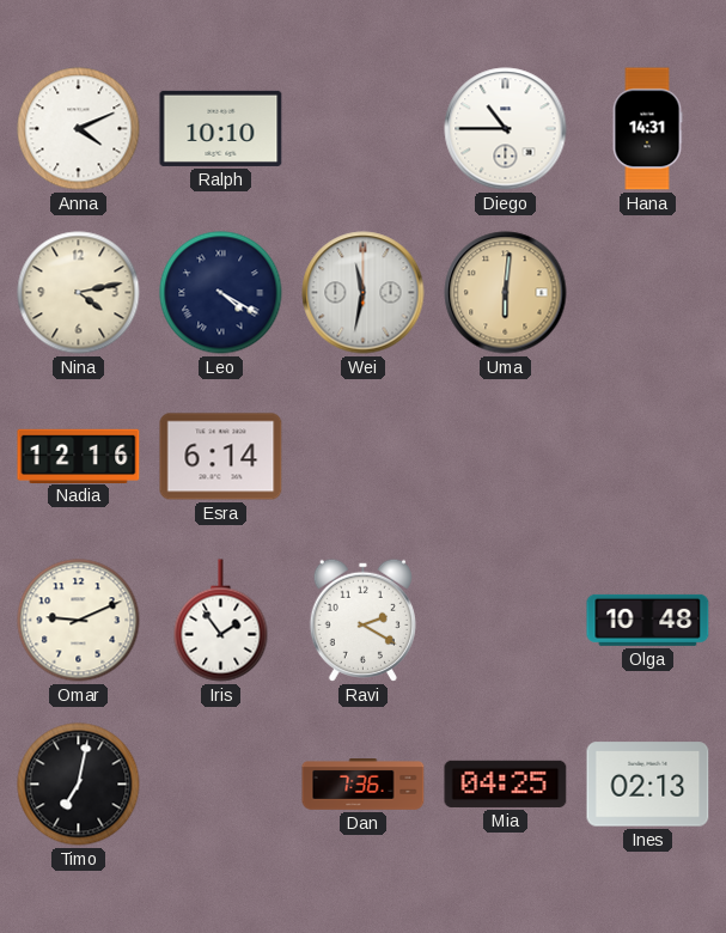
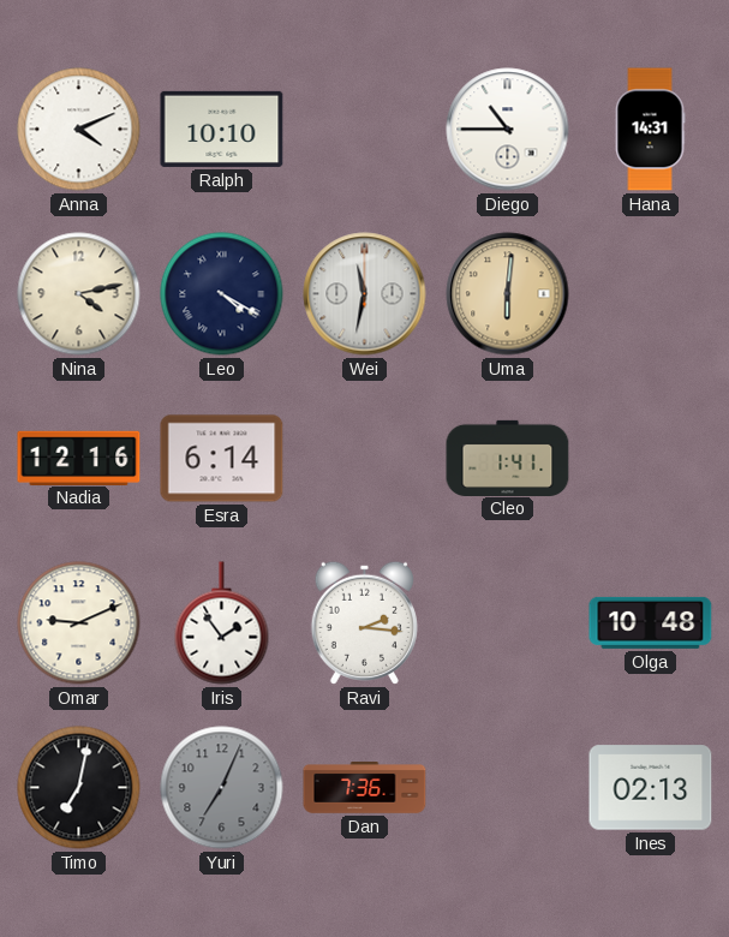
Cleo: none -> 1:41
Ravi: 2:20 -> 2:16
Yuri: none -> 7:04
Mia: 04:25 -> none
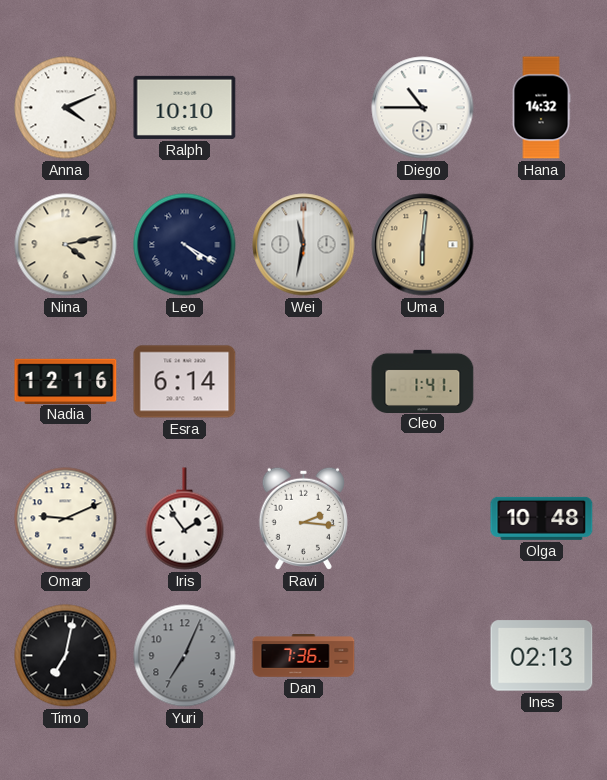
Hana: 14:31 -> 14:32
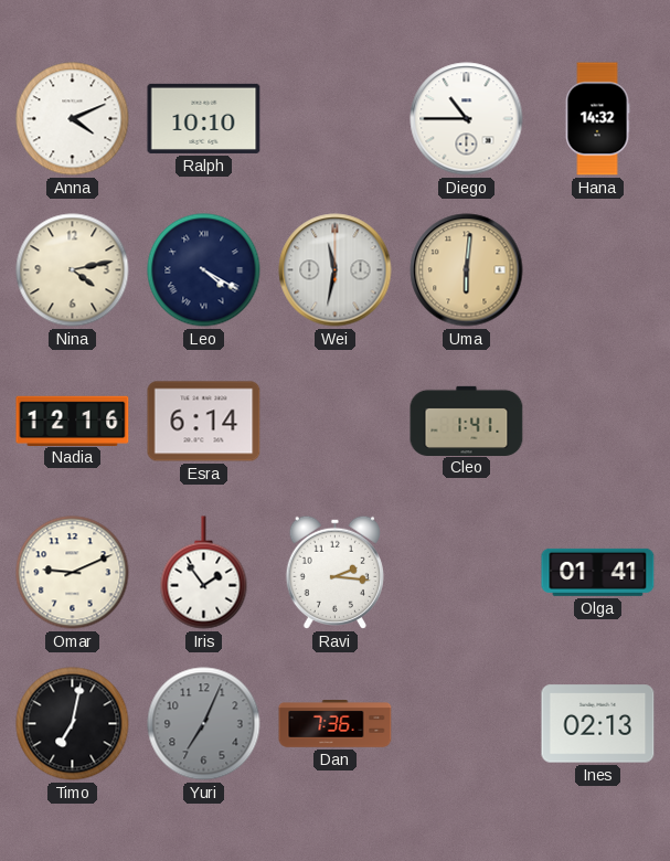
Olga: 10:48 -> 01:41
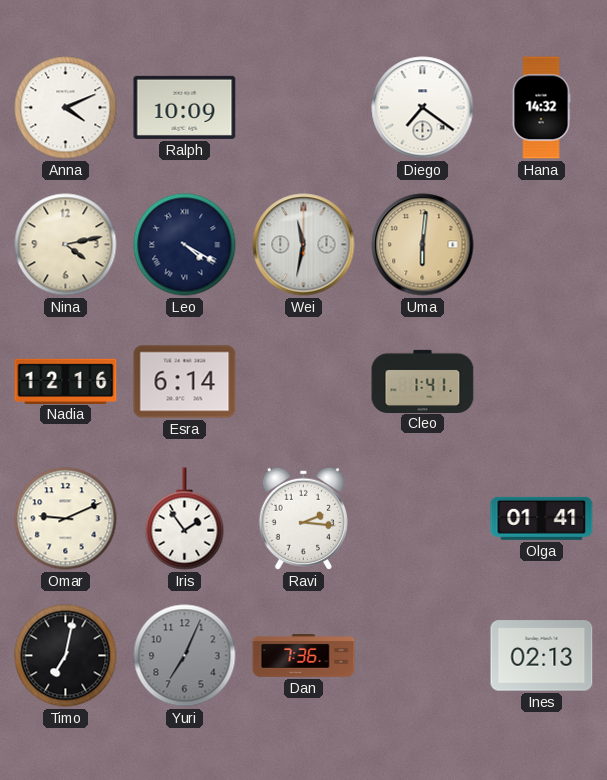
Ralph: 10:10 -> 10:09
Diego: 10:45 -> 7:21
